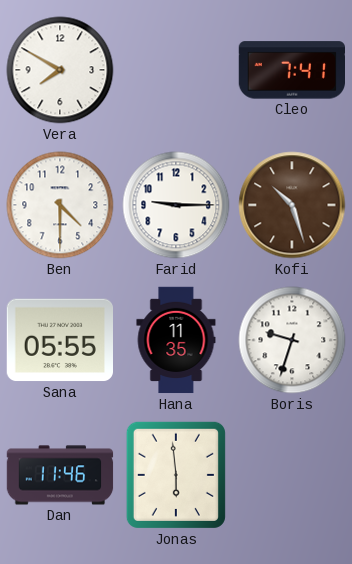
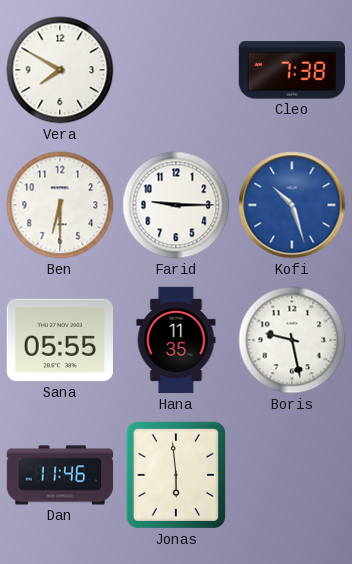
Cleo: 7:41 -> 7:38
Ben: 4:30 -> 6:30
Kofi dial: brown -> blue
Boris: 9:33 -> 9:28
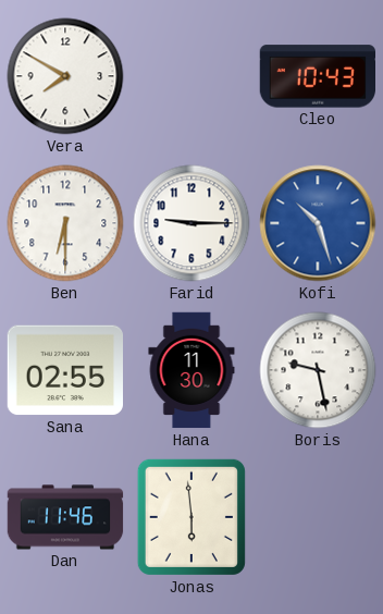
Cleo: 7:38 -> 10:43
Sana: 05:55 -> 02:55
Hana: 11:35 -> 11:30
